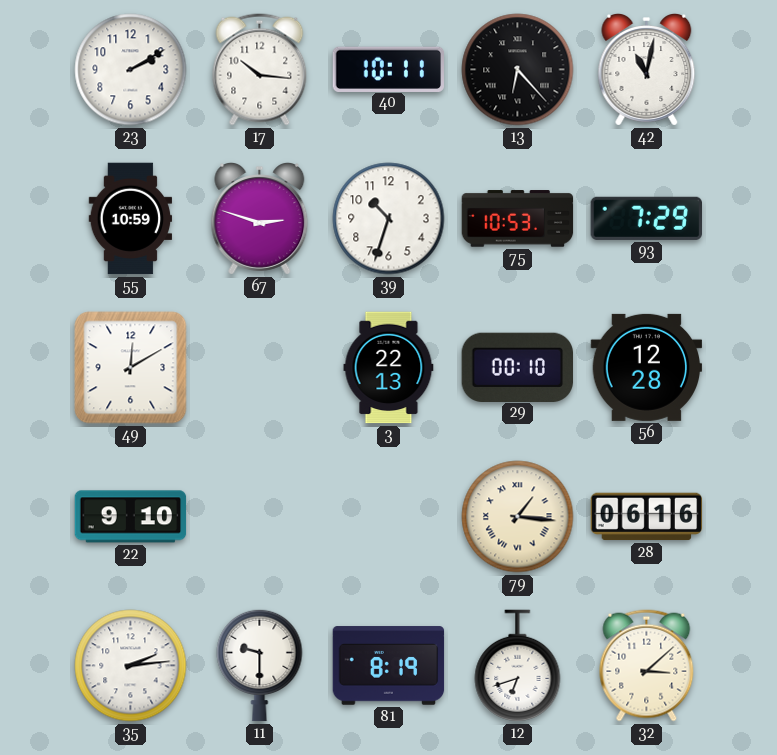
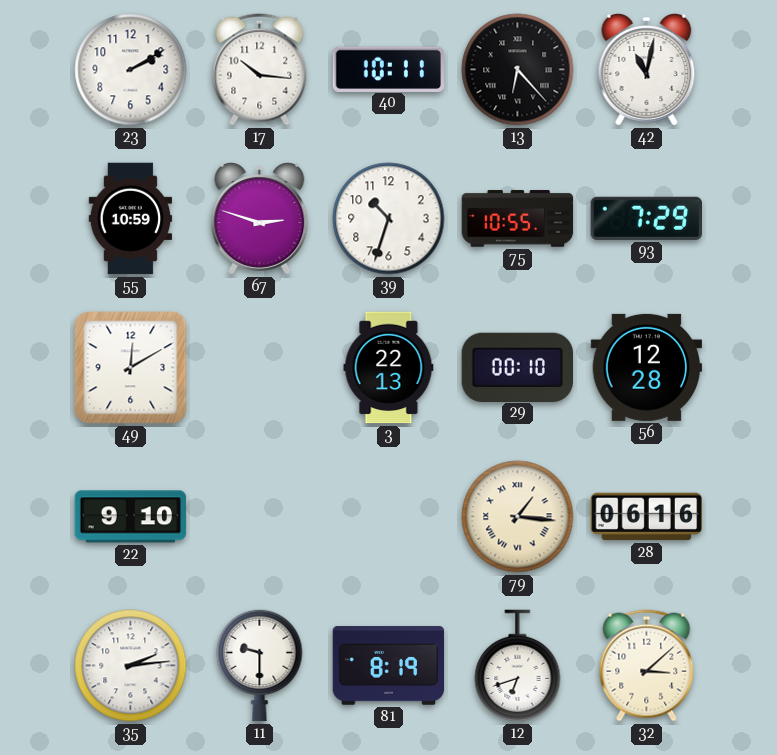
75: 10:53 -> 10:55
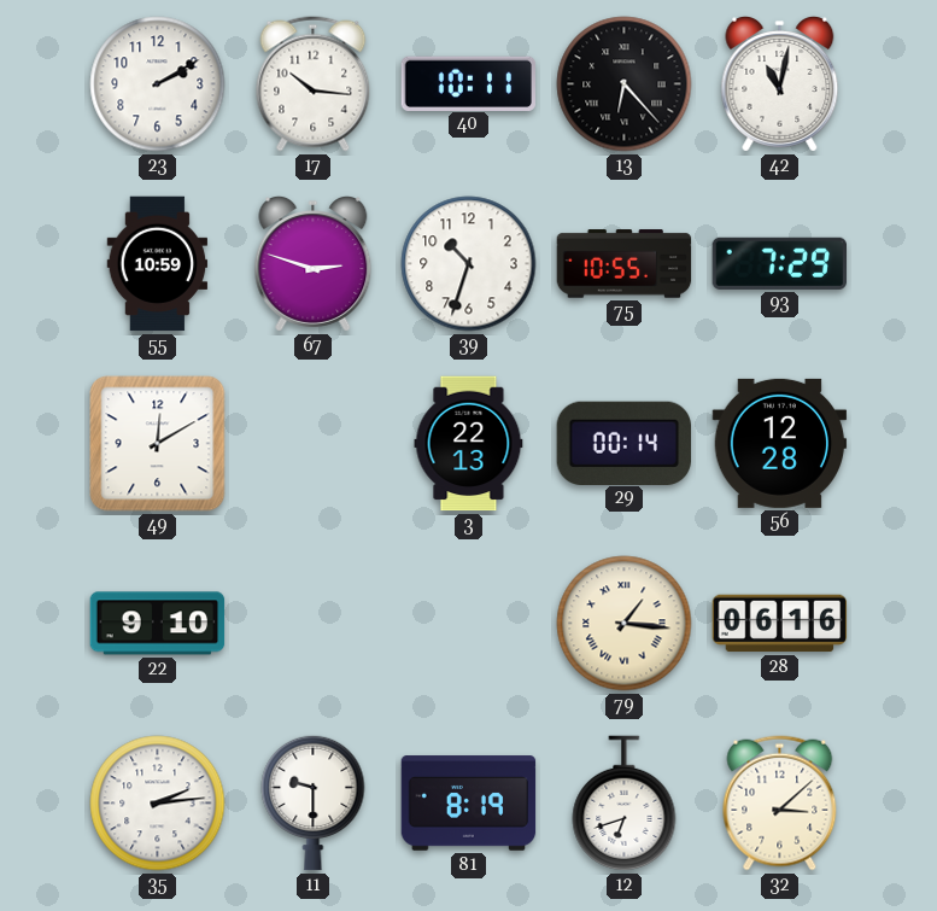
29: 00:10 -> 00:14
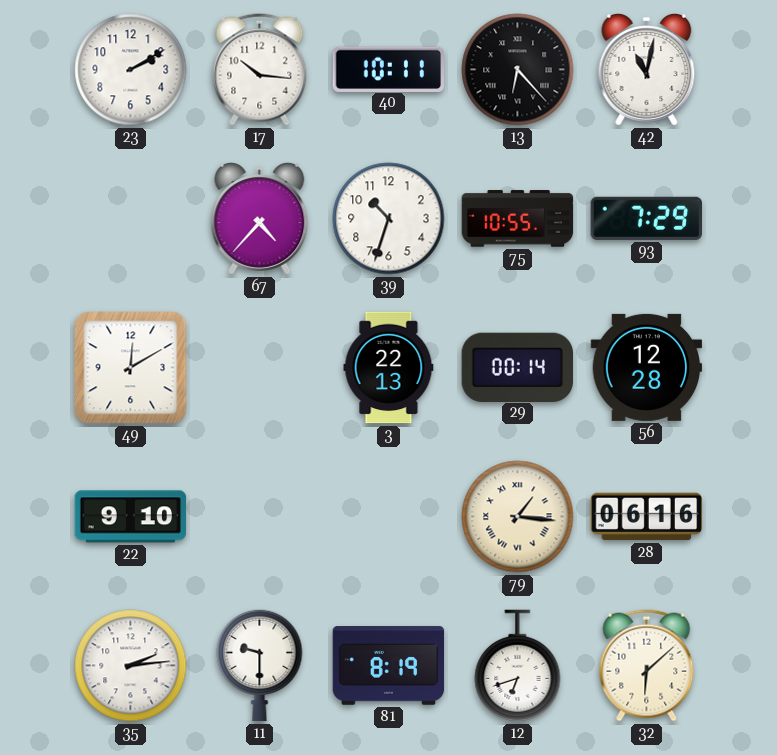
55: 10:59 -> none
67: 2:48 -> 4:37
32: 3:08 -> 6:08
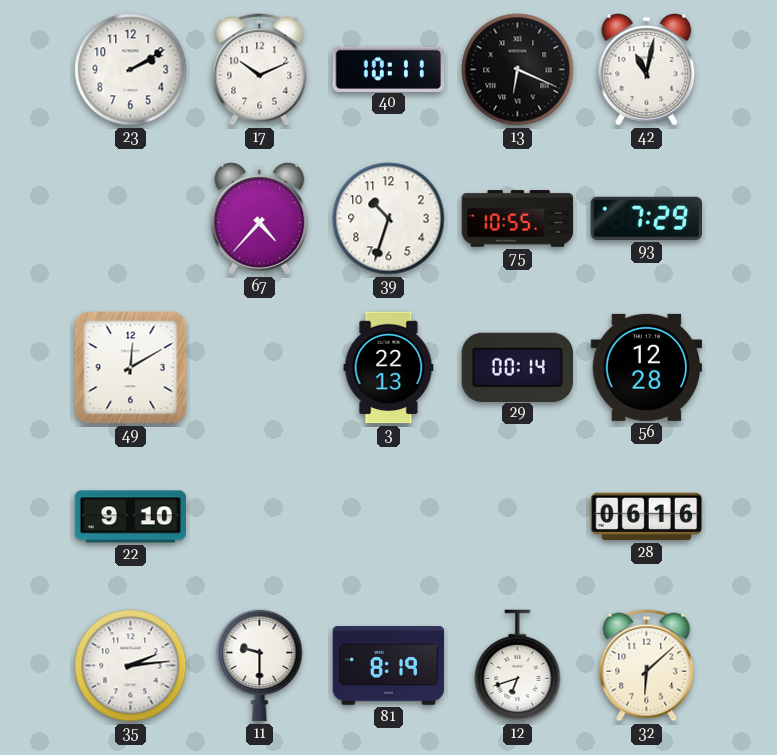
17: 10:16 -> 10:11
13: 6:23 -> 6:19
79: 1:16 -> none
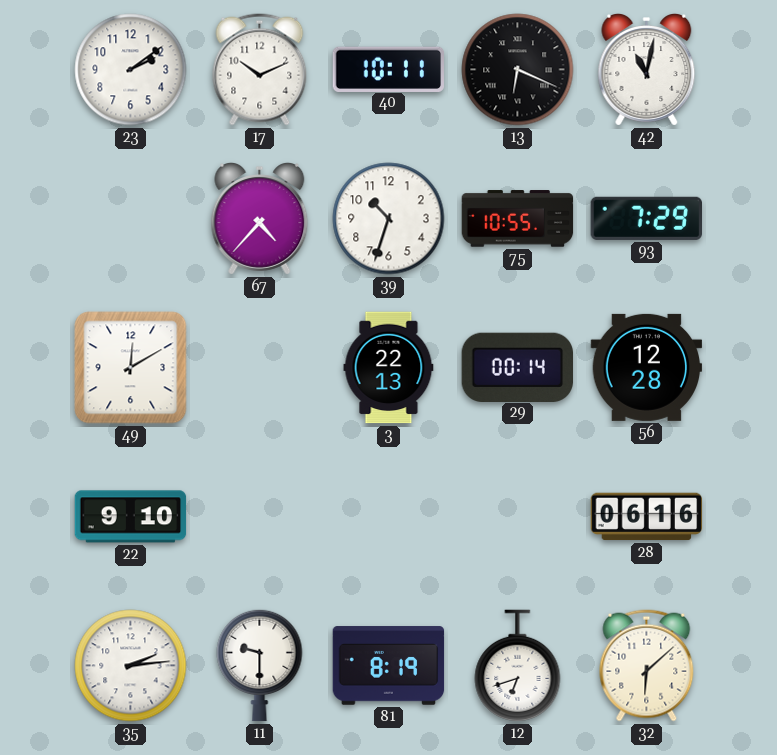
23: 2:10 -> 2:09
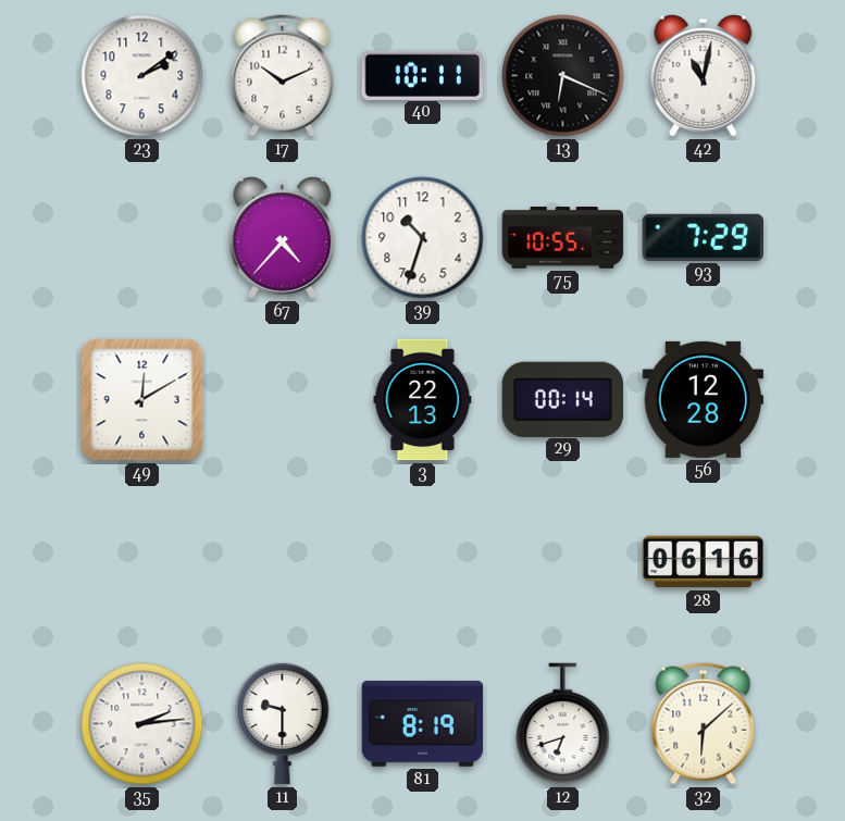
22: 9:10 -> none
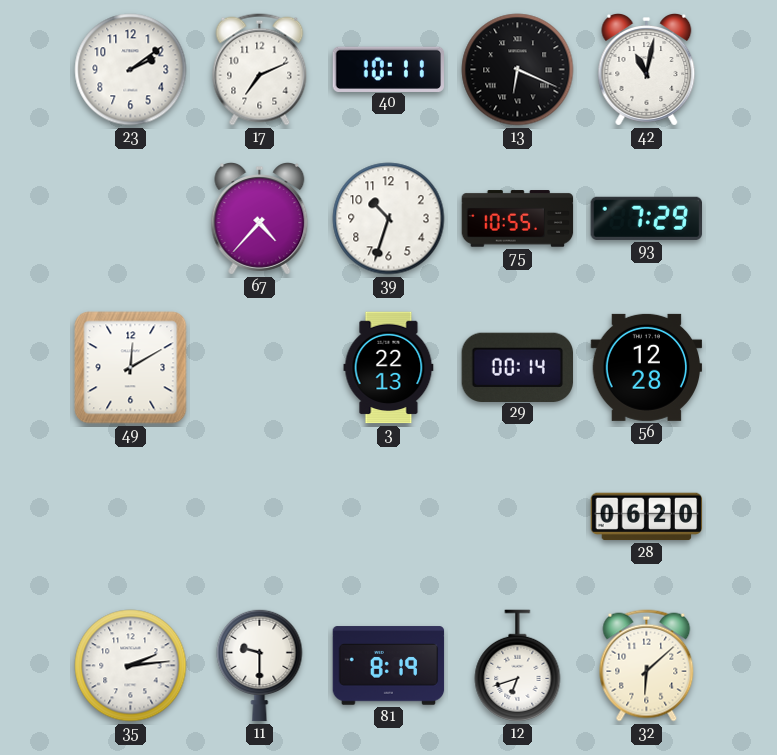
17: 10:11 -> 7:11
28: 06:16 -> 06:20
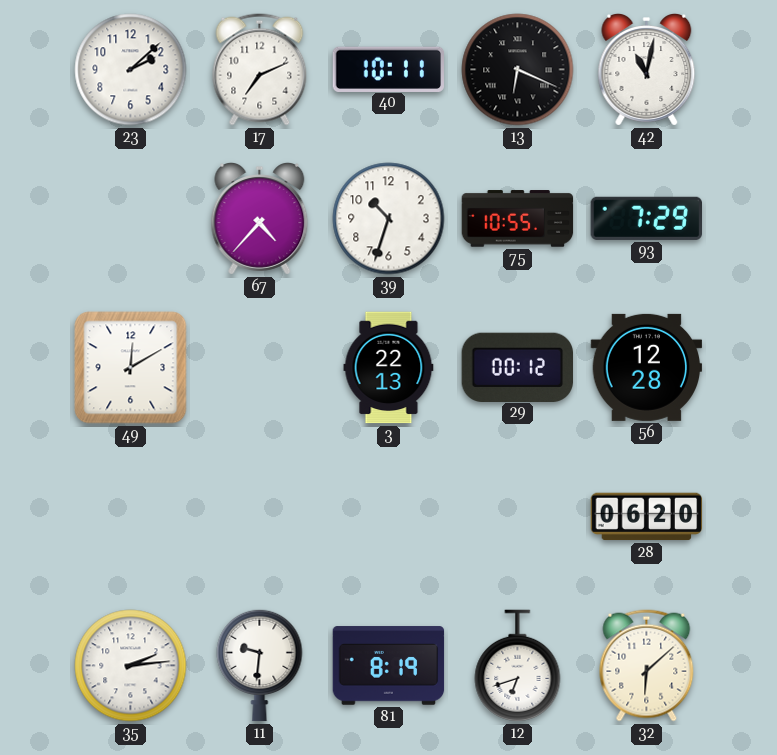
23: 2:09 -> 2:08
29: 00:14 -> 00:12
11: 9:30 -> 9:31
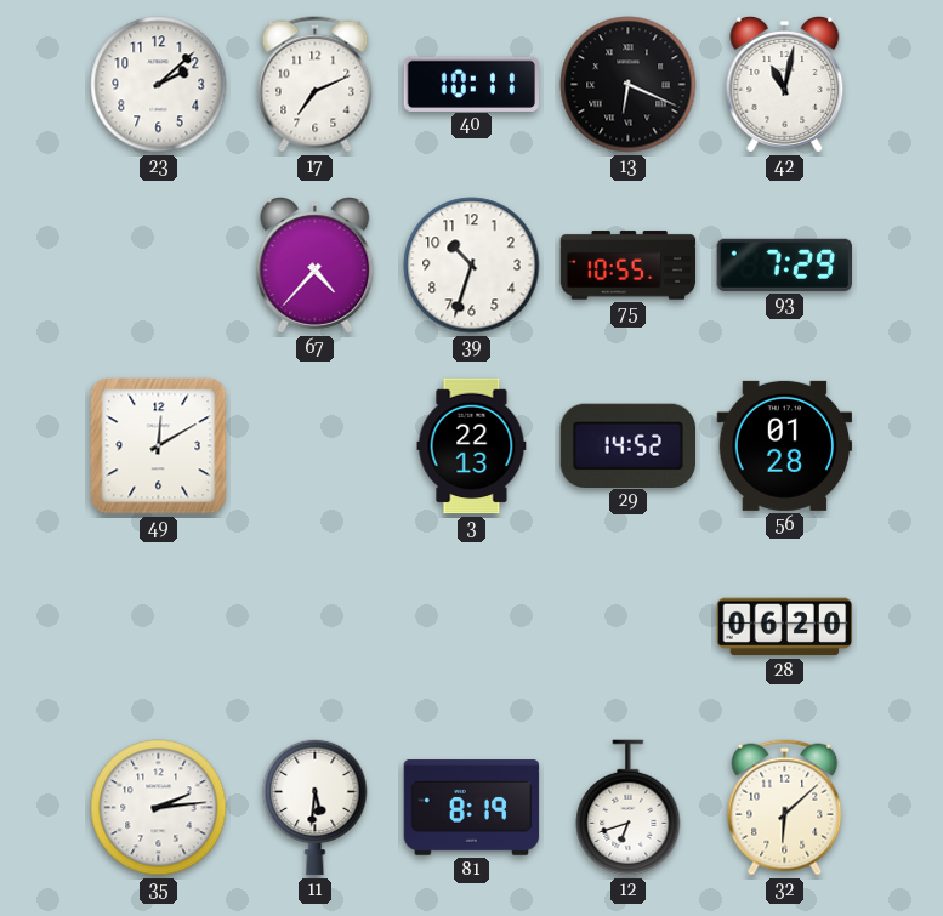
29: 00:12 -> 14:52
56: 12:28 -> 01:28
11: 9:31 -> 5:31
